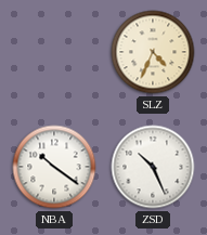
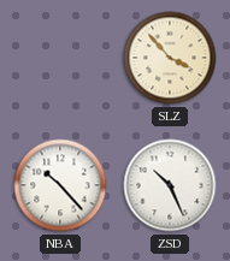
SLZ: 4:34 -> 3:53
NBA: 10:21 -> 10:23
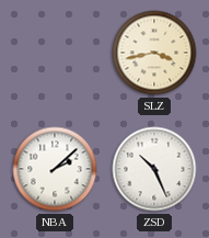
SLZ: 3:53 -> 3:43
NBA: 10:23 -> 2:08
